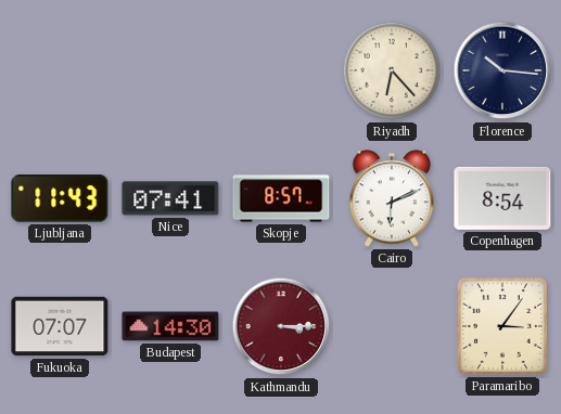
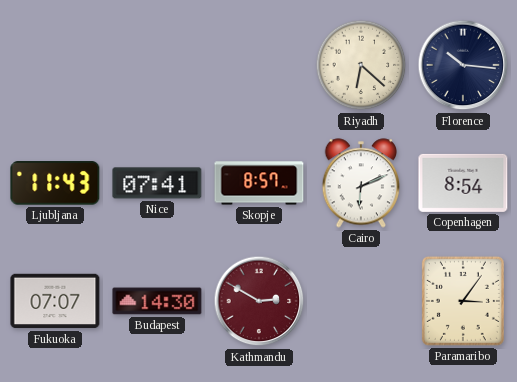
Riyadh: 6:23 -> 6:22
Kathmandu: 3:15 -> 2:50
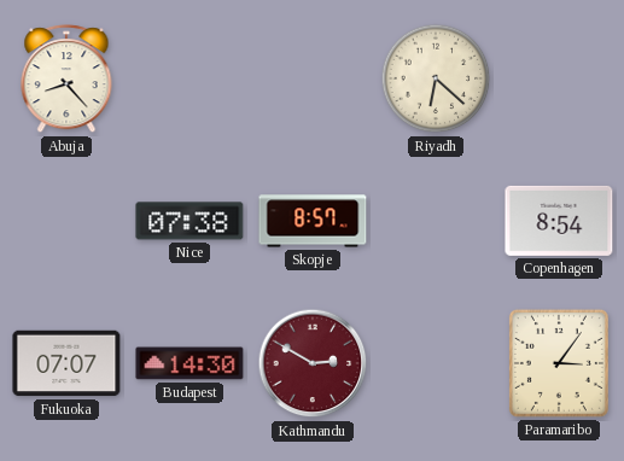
Abuja: none -> 8:23
Florence: 10:16 -> none
Ljubljana: 11:43 -> none
Nice: 07:41 -> 07:38
Cairo: 6:11 -> none
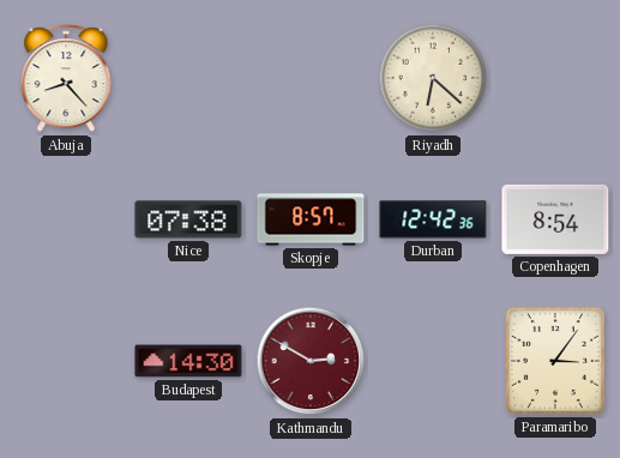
Durban: none -> 12:42
Fukuoka: 07:07 -> none
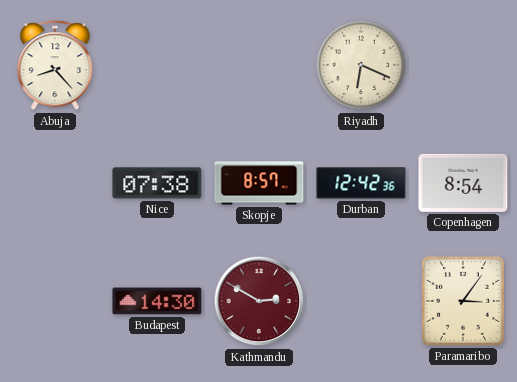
Riyadh: 6:22 -> 6:19
